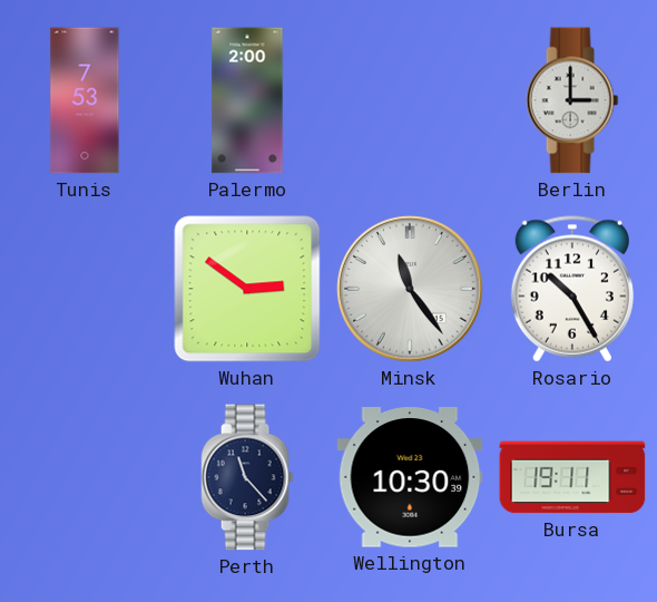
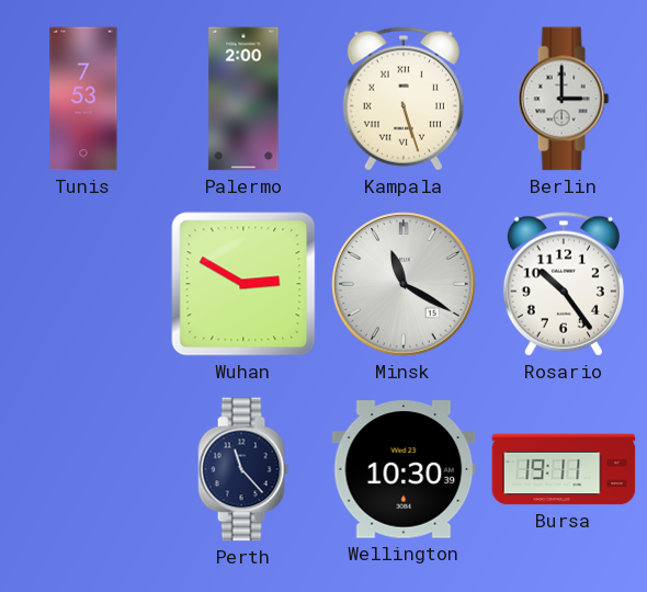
Kampala: none -> 5:27
Wuhan: 2:51 -> 2:50
Minsk: 11:24 -> 11:20
Rosario: 10:25 -> 10:24
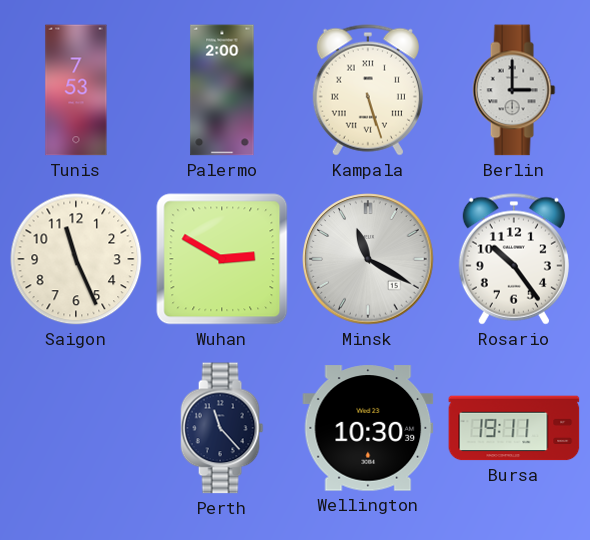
Saigon: none -> 11:26
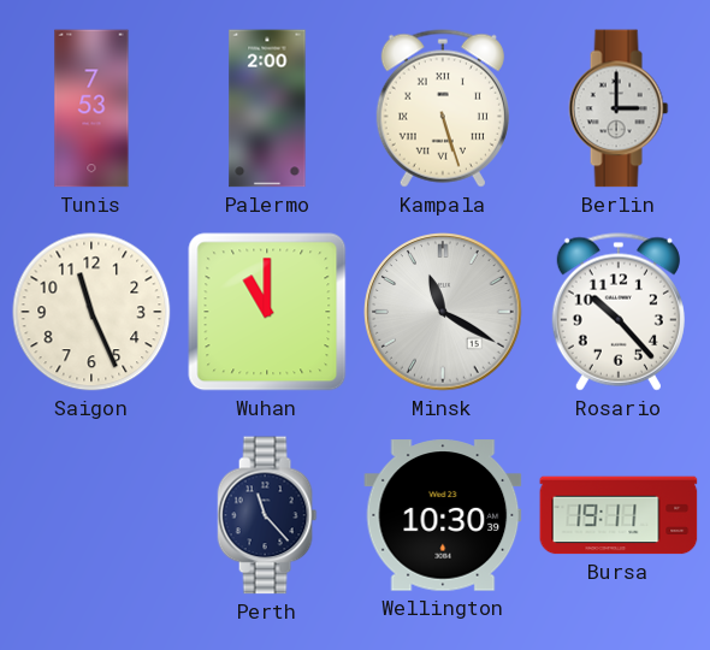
Wuhan: 2:50 -> 11:00
Rosario: 10:24 -> 10:23
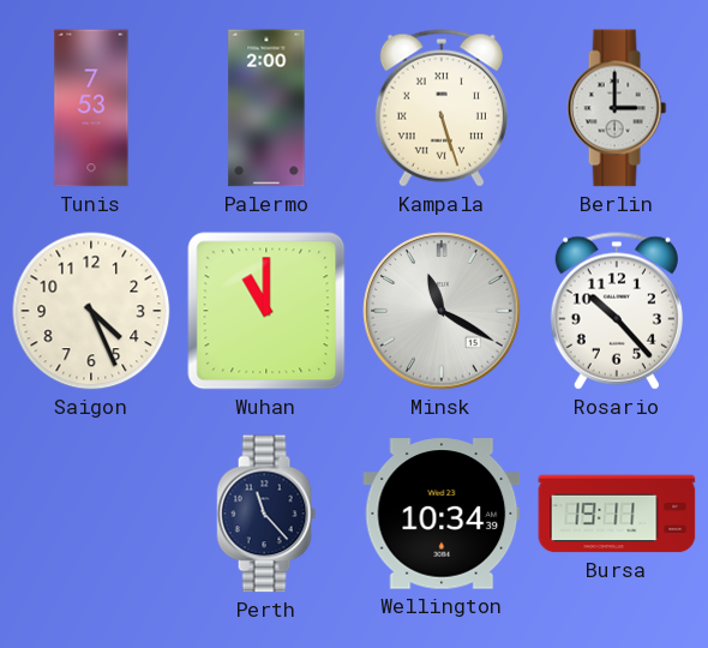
Saigon: 11:26 -> 4:26
Wellington: 10:30 -> 10:34
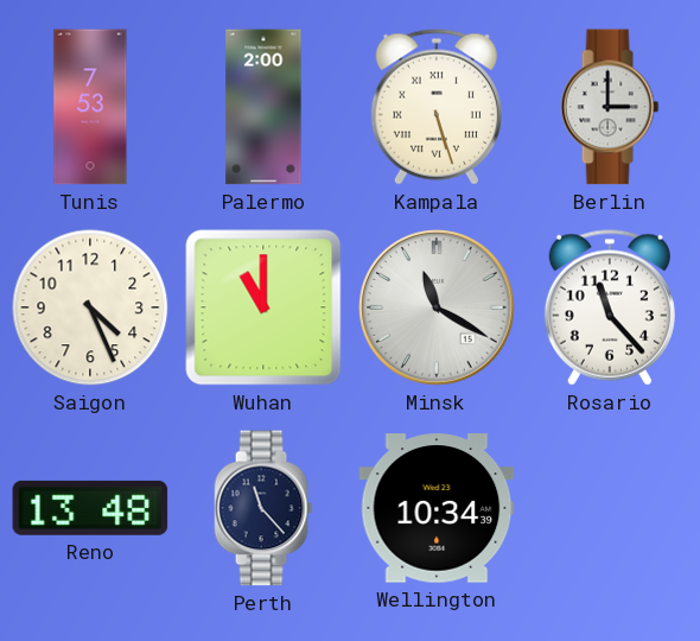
Rosario: 10:23 -> 11:23
Reno: none -> 13:48
Bursa: 19:11 -> none
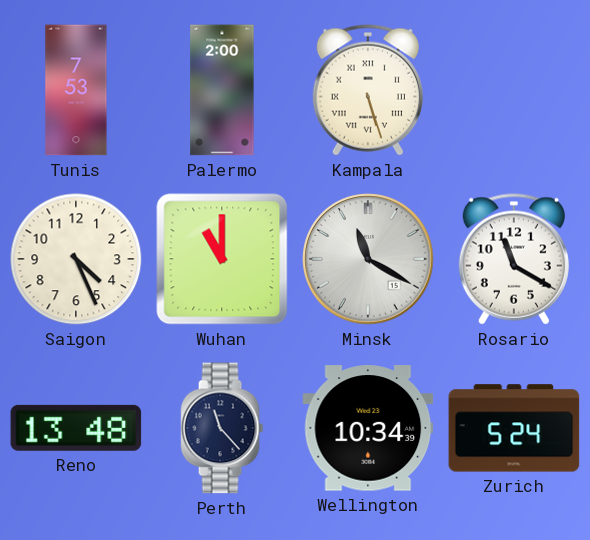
Berlin: 3:00 -> none
Rosario: 11:23 -> 11:20
Zurich: none -> 5:24
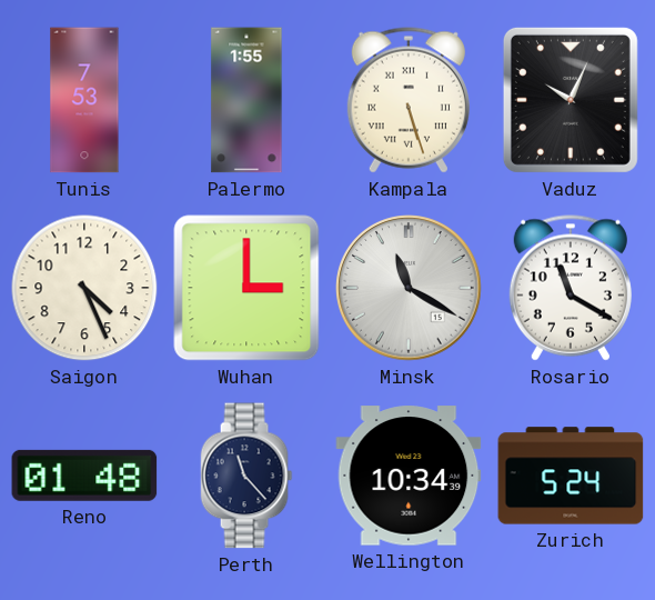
Palermo: 2:00 -> 1:55
Vaduz: none -> 10:04
Wuhan: 11:00 -> 3:00
Reno: 13:48 -> 01:48
